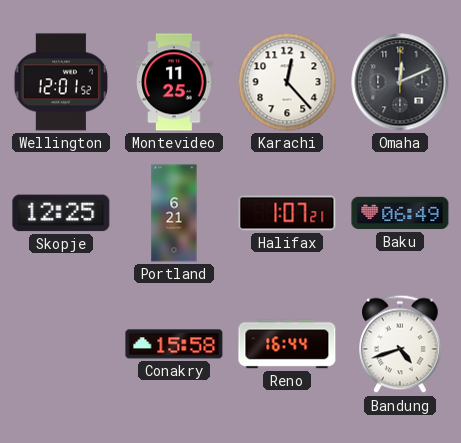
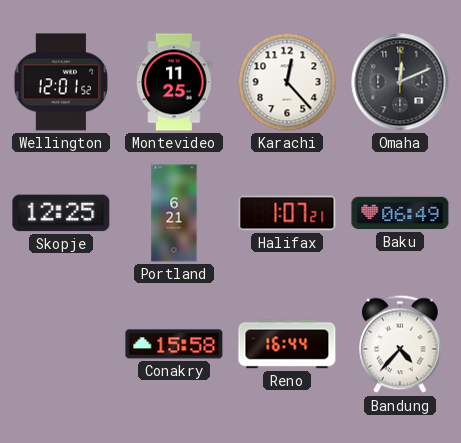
Bandung: 4:42 -> 4:37
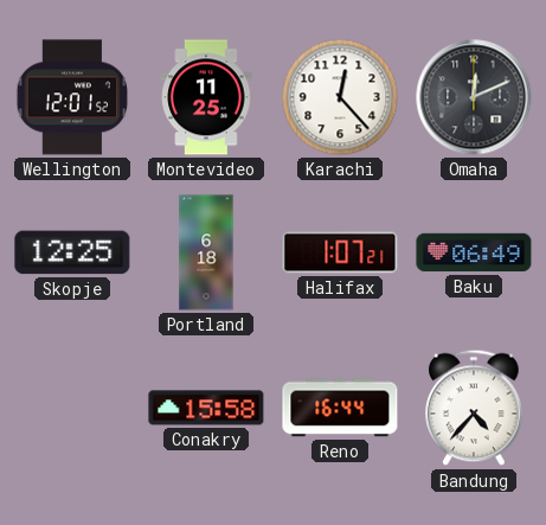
Portland: 6:21 -> 6:18
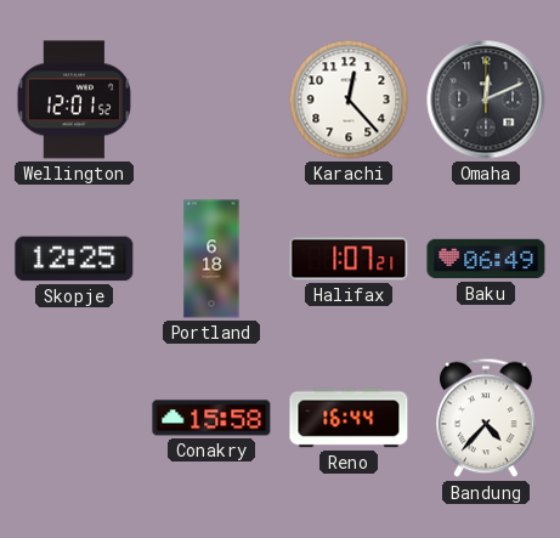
Montevideo: 11:25 -> none
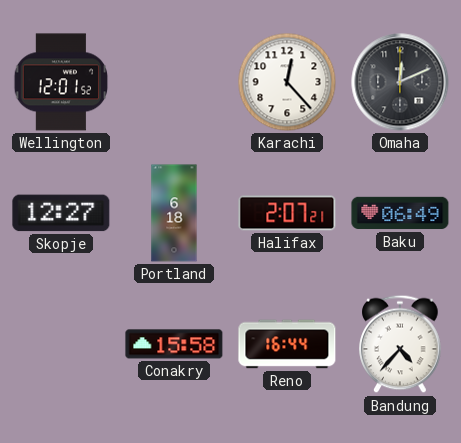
Skopje: 12:25 -> 12:27
Halifax: 1:07 -> 2:07
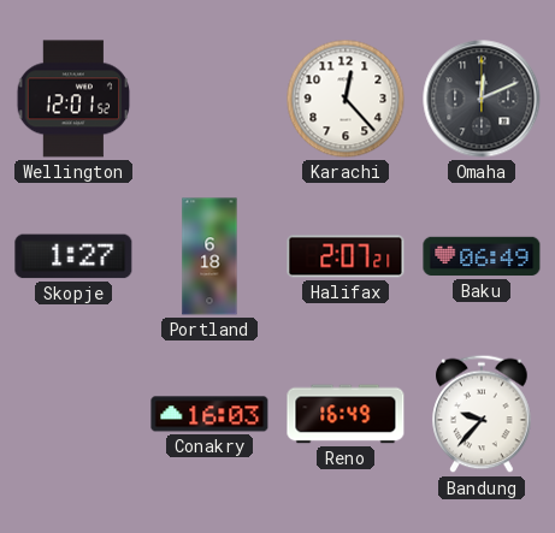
Skopje: 12:27 -> 1:27
Conakry: 15:58 -> 16:03
Reno: 16:44 -> 16:49
Bandung: 4:37 -> 9:37
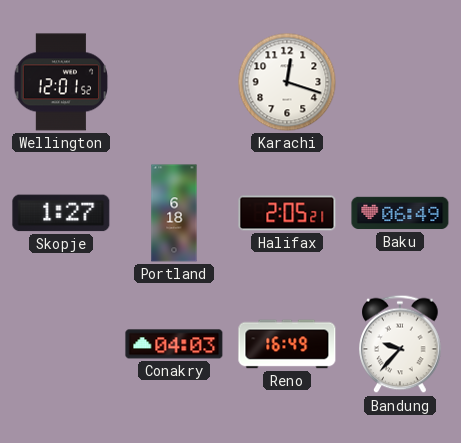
Karachi: 12:23 -> 12:18
Omaha: 12:11 -> none
Halifax: 2:07 -> 2:05
Conakry: 16:03 -> 04:03
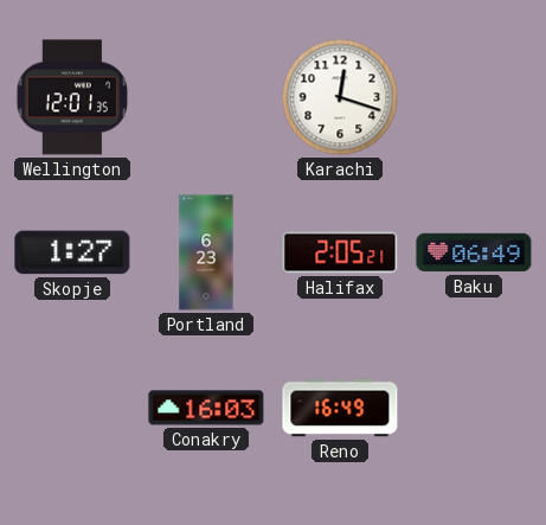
Wellington: 12:01:52 -> 12:01:35
Portland: 6:18 -> 6:23
Conakry: 04:03 -> 16:03
Bandung: 9:37 -> none
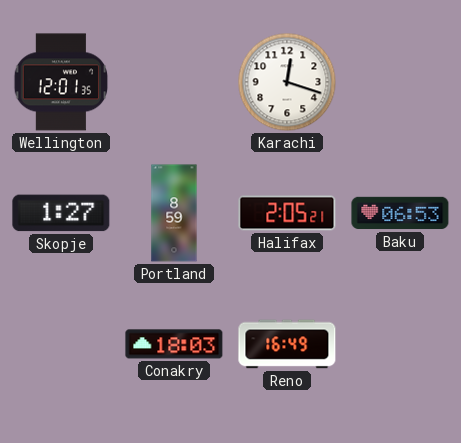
Portland: 6:23 -> 8:59
Baku: 06:49 -> 06:53
Conakry: 16:03 -> 18:03
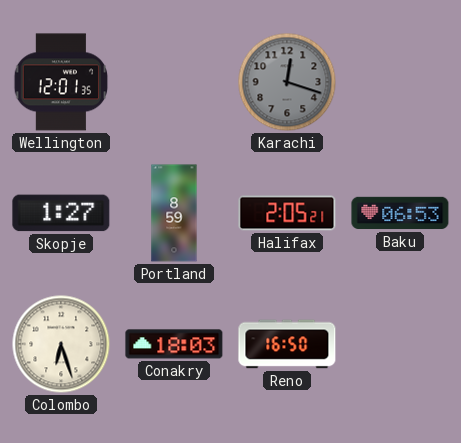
Karachi dial: white -> grey
Colombo: none -> 6:27
Reno: 16:49 -> 16:50
